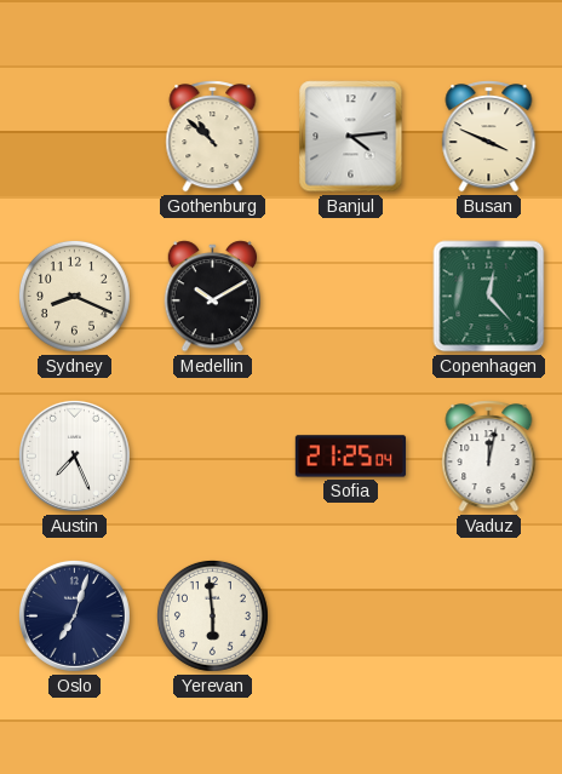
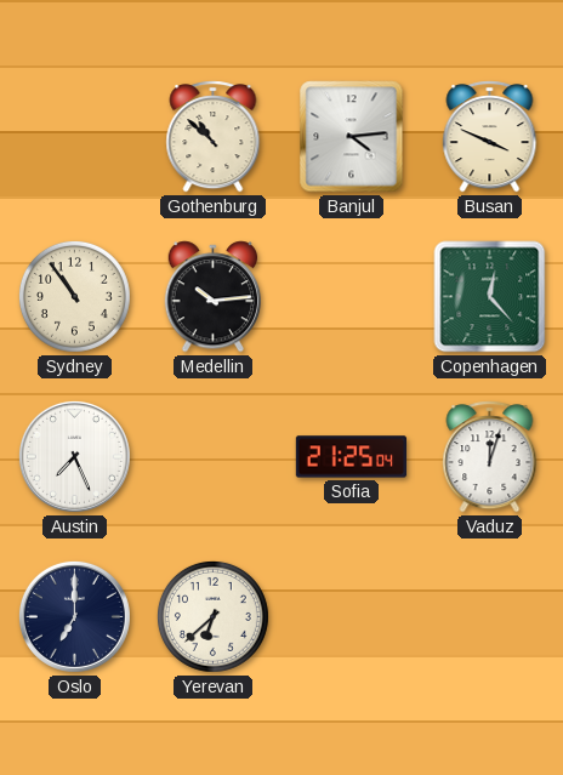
Sydney: 8:19 -> 10:54
Medellin: 10:10 -> 10:14
Vaduz: 12:02 -> 12:03
Oslo: 7:03 -> 7:00
Yerevan: 5:59 -> 6:38
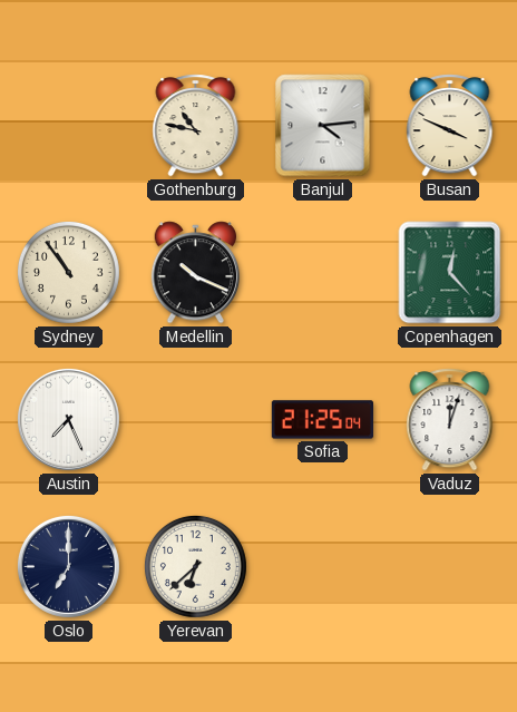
Gothenburg: 10:52 -> 10:47
Medellin: 10:14 -> 10:19
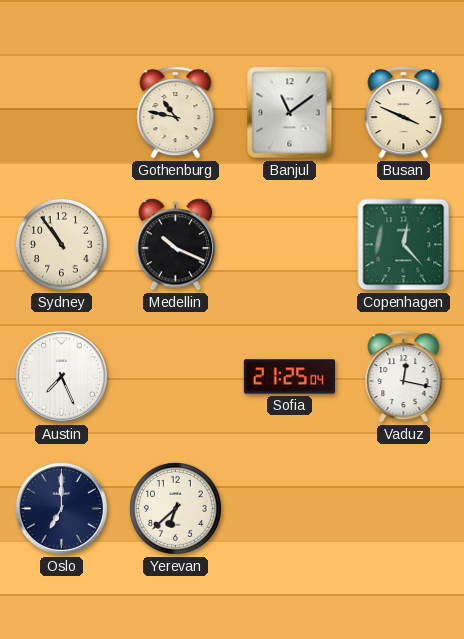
Banjul: 4:14 -> 11:09
Vaduz: 12:03 -> 12:17
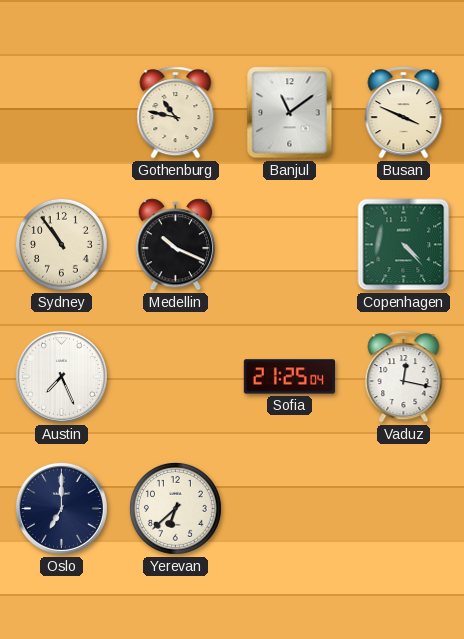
Copenhagen: 12:23 -> 4:23
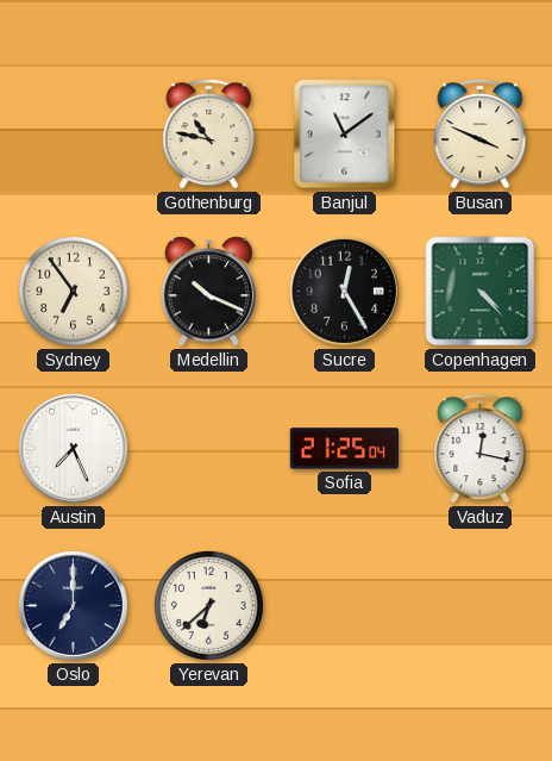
Sydney: 10:54 -> 6:54
Sucre: none -> 12:25
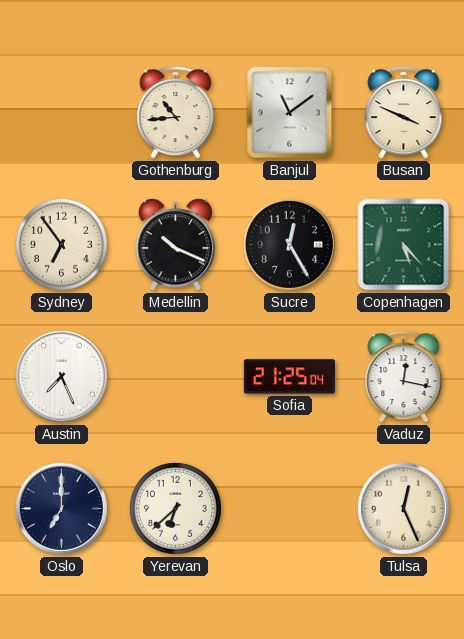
Gothenburg: 10:47 -> 10:44
Copenhagen: 4:23 -> 5:23
Tulsa: none -> 12:26
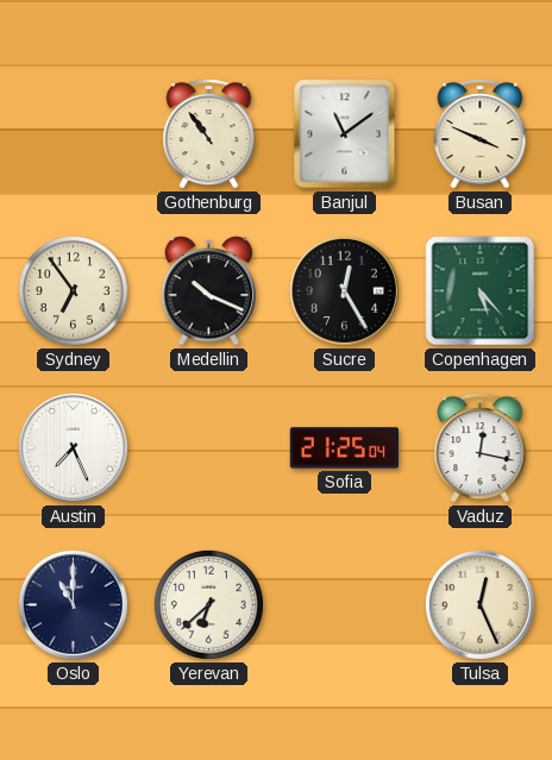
Gothenburg: 10:44 -> 10:54
Oslo: 7:00 -> 11:00
